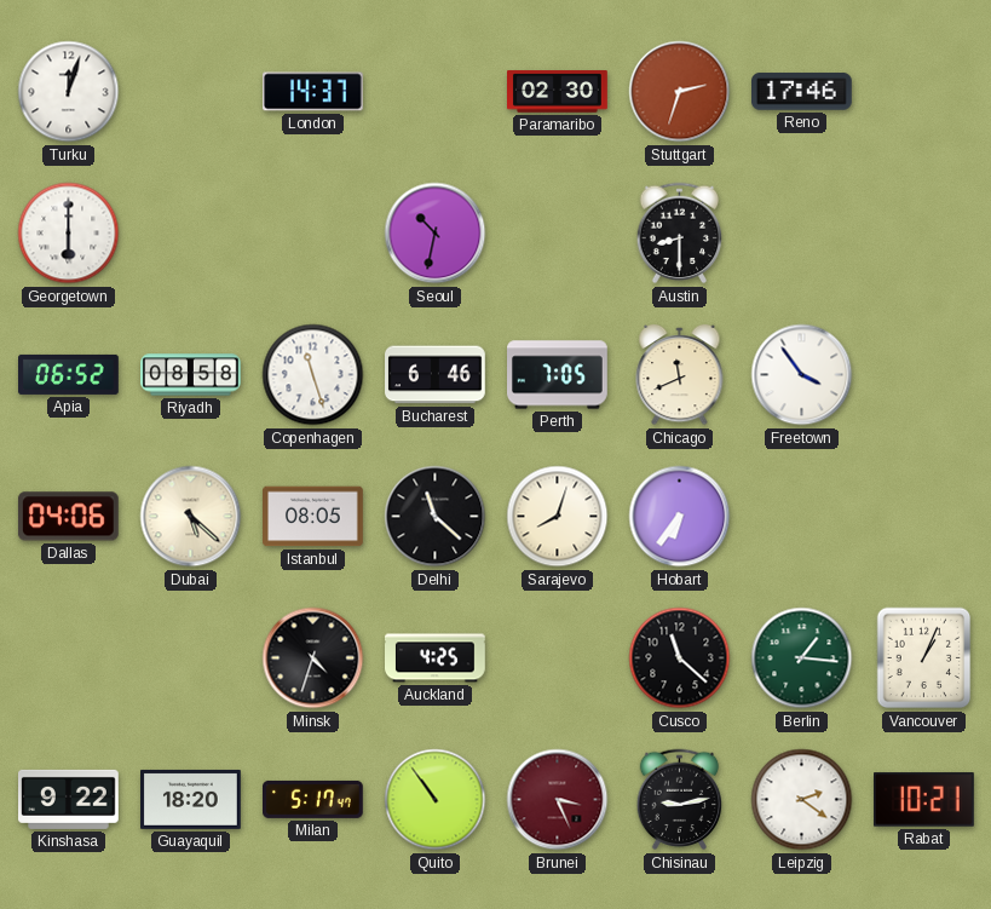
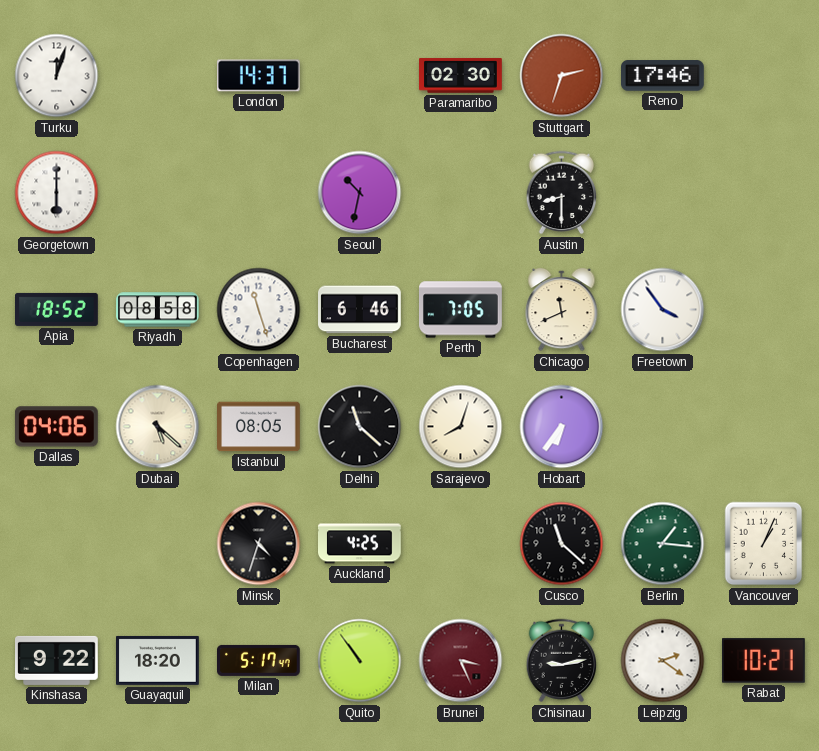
Apia: 06:52 -> 18:52
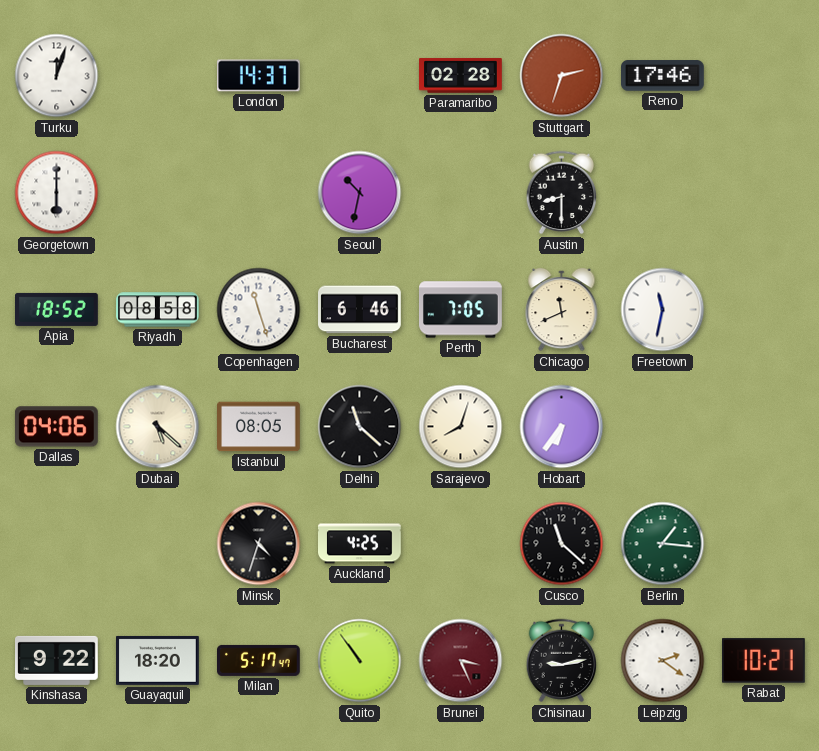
Paramaribo: 02:30 -> 02:28
Freetown: 3:54 -> 11:32
Vancouver: 1:04 -> none
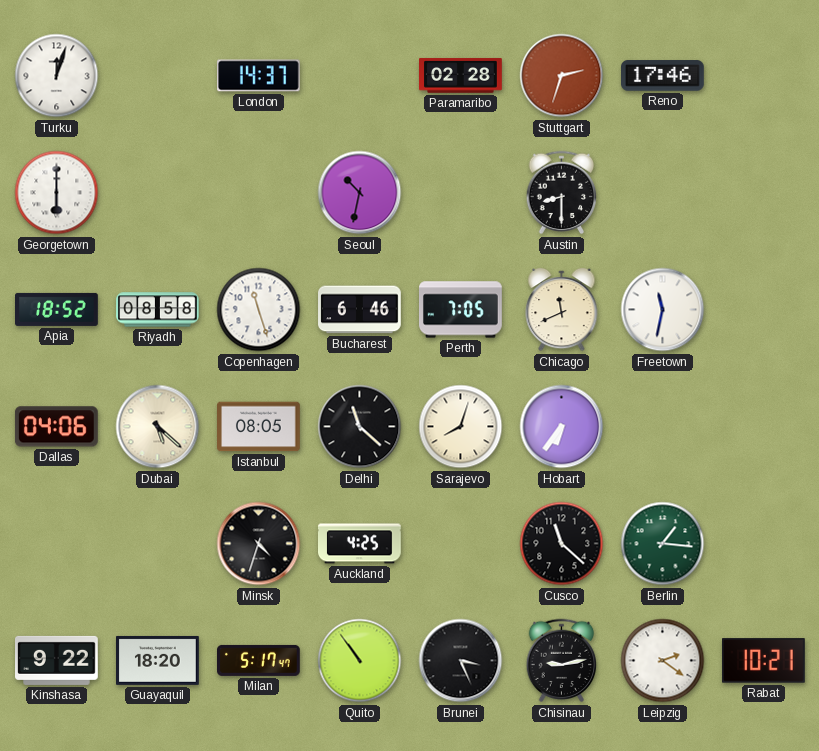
Brunei dial: burgundy -> black
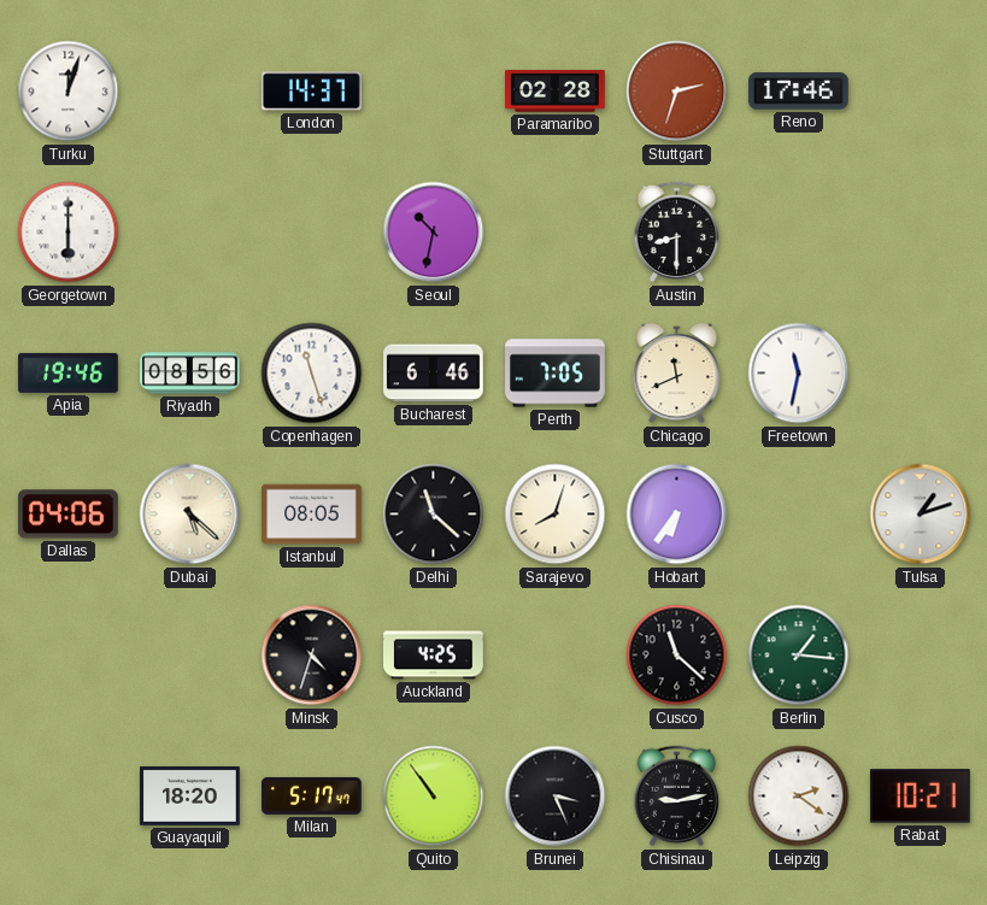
Apia: 18:52 -> 19:46
Riyadh: 08:58 -> 08:56
Tulsa: none -> 1:12
Kinshasa: 9:22 -> none
